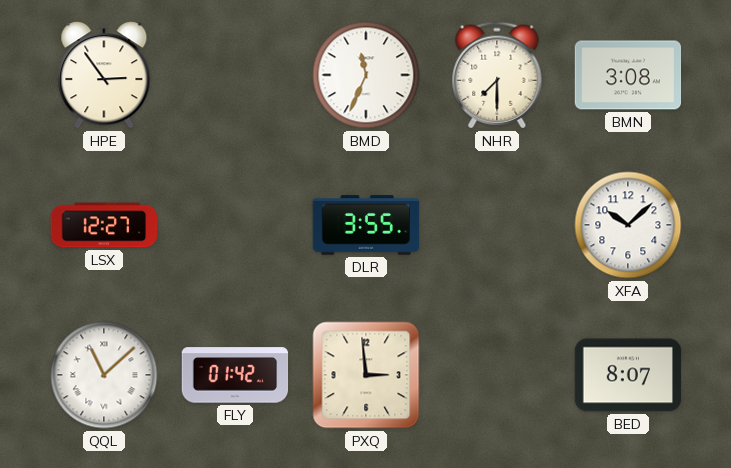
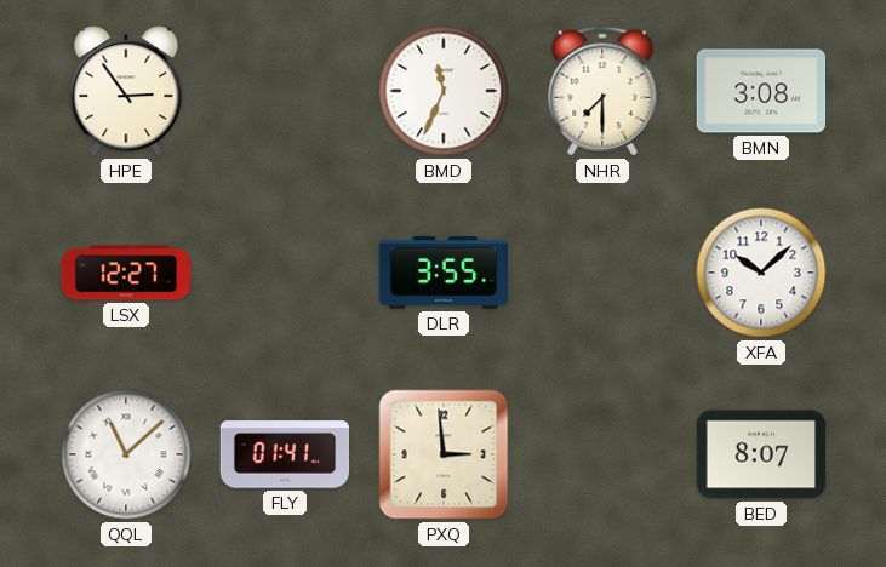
FLY: 01:42 -> 01:41
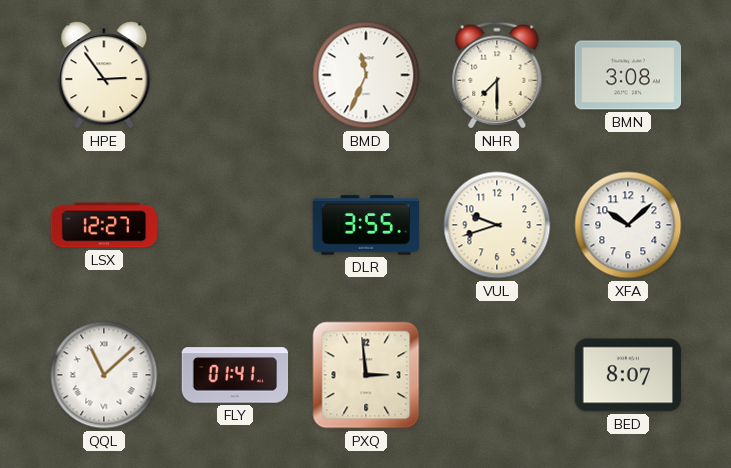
VUL: none -> 9:42
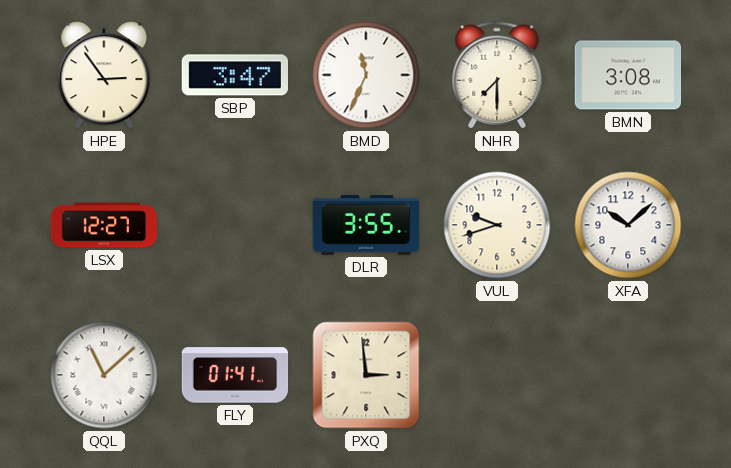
SBP: none -> 3:47
BED: 8:07 -> none
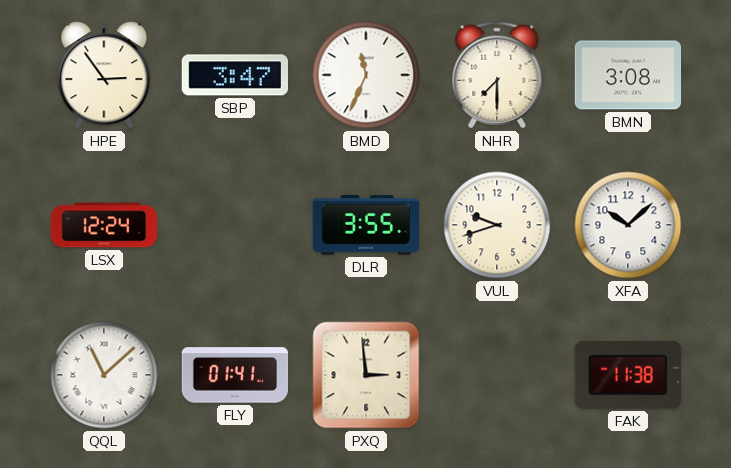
LSX: 12:27 -> 12:24
FAK: none -> 11:38
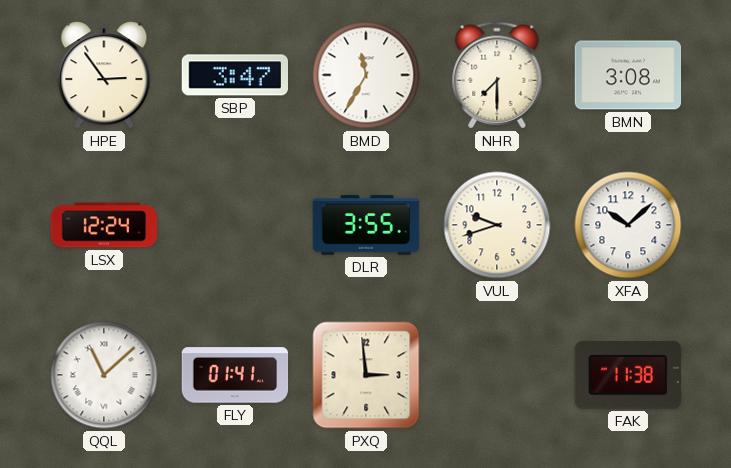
BMD: 11:34 -> 11:35
